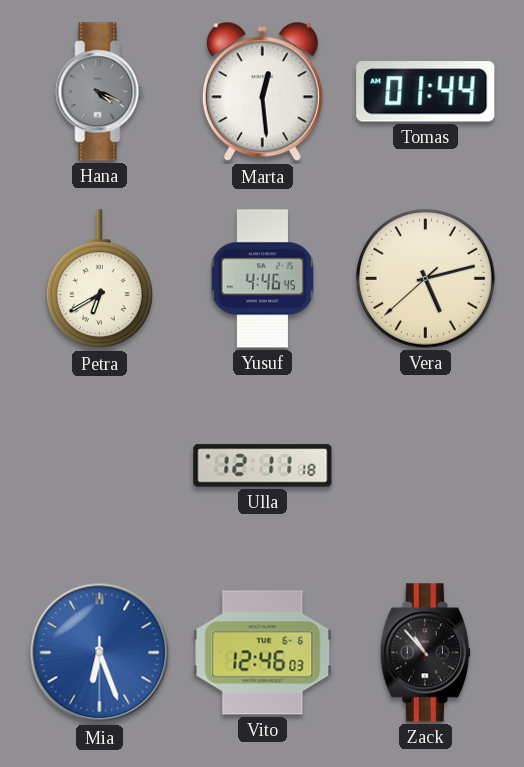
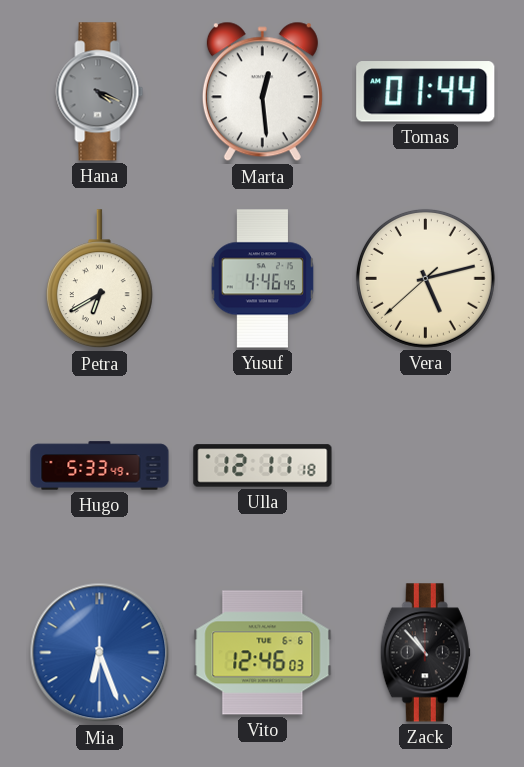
Hugo: none -> 5:33
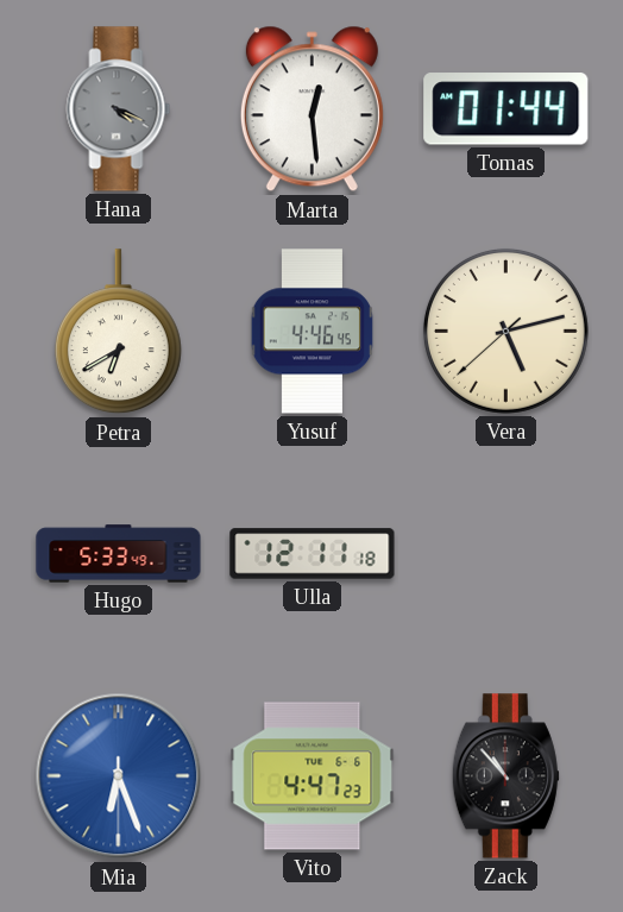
Vito: 12:46 -> 4:47
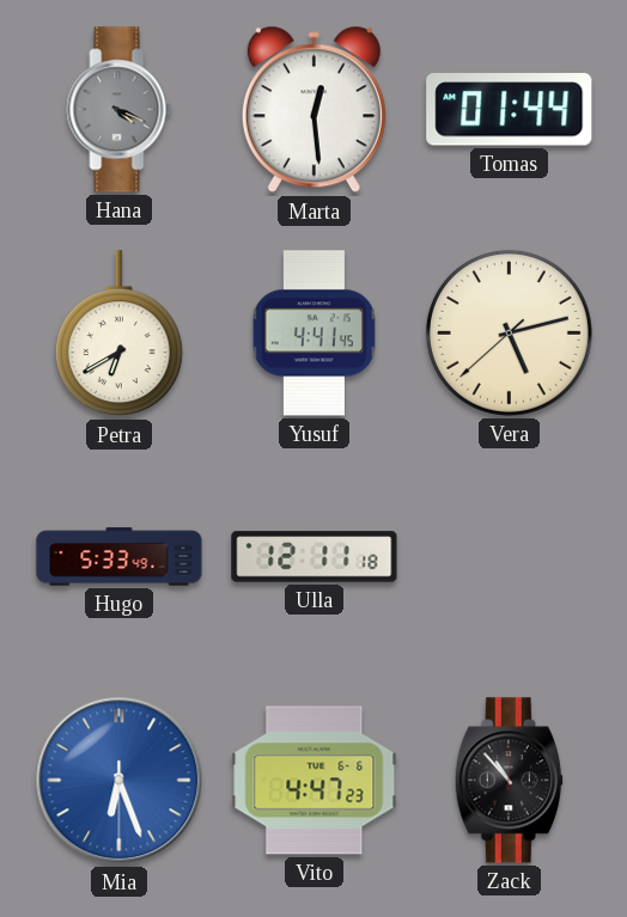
Yusuf: 4:46 -> 4:41
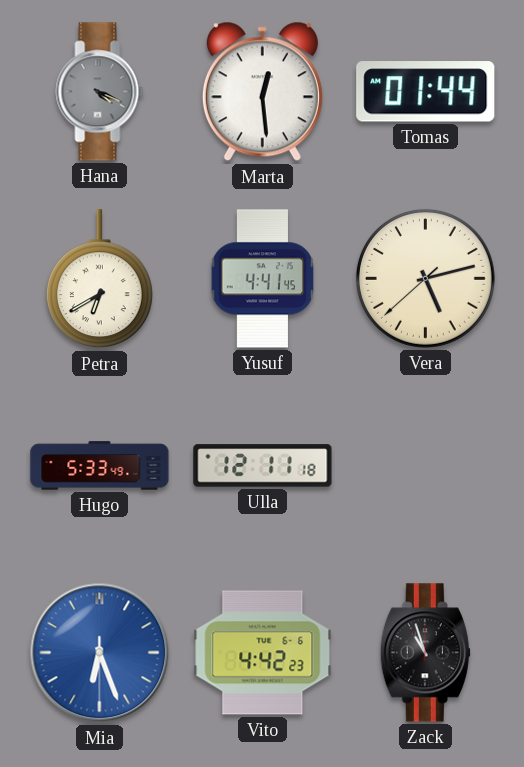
Vito: 4:47 -> 4:42
Zack: 10:53 -> 10:57
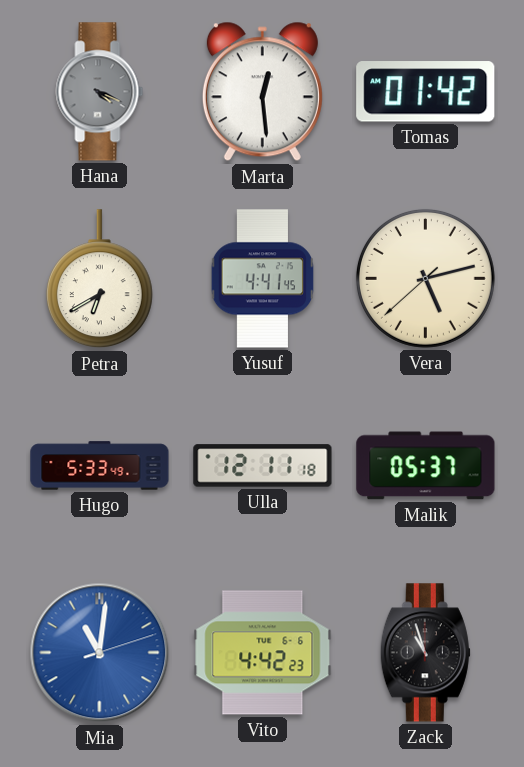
Tomas: 01:44 -> 01:42
Malik: none -> 05:37
Mia: 6:26 -> 11:01
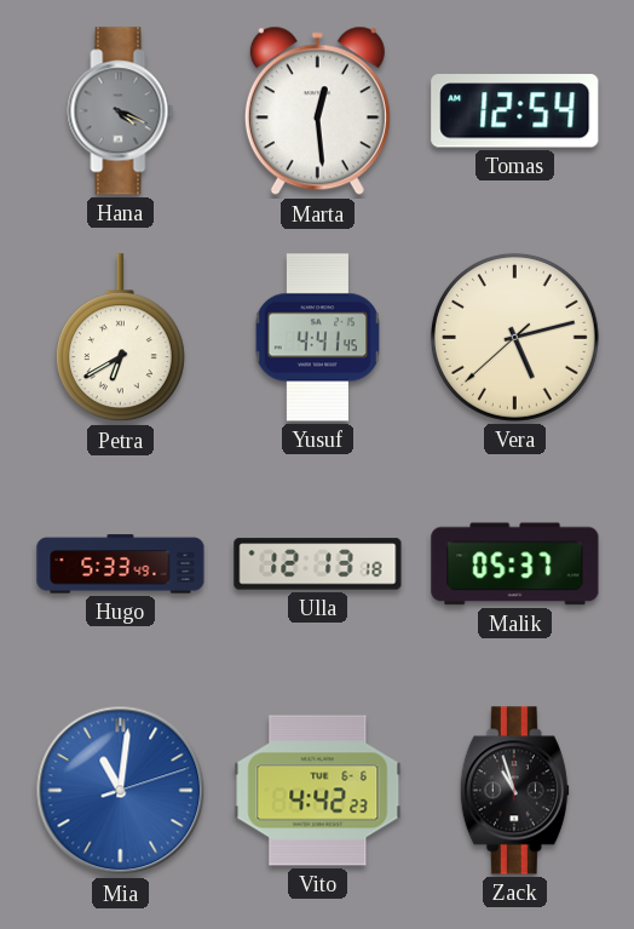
Tomas: 01:42 -> 12:54
Ulla: 12:11 -> 12:13
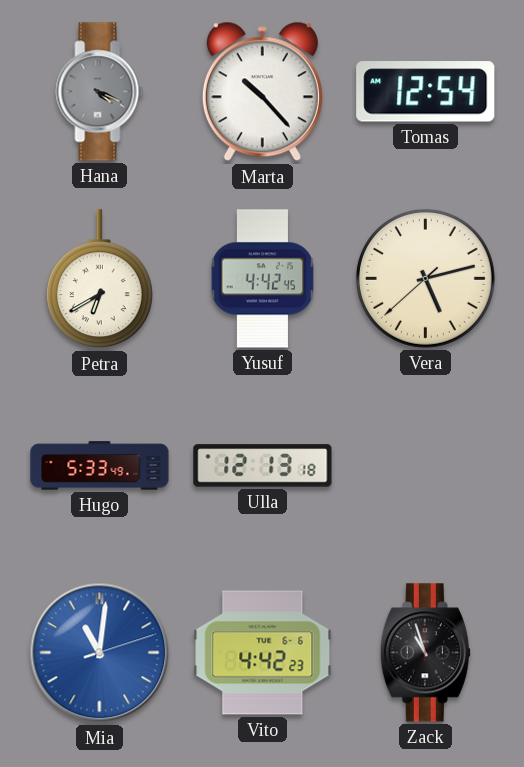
Marta: 12:29 -> 10:23
Yusuf: 4:41 -> 4:42
Malik: 05:37 -> none
